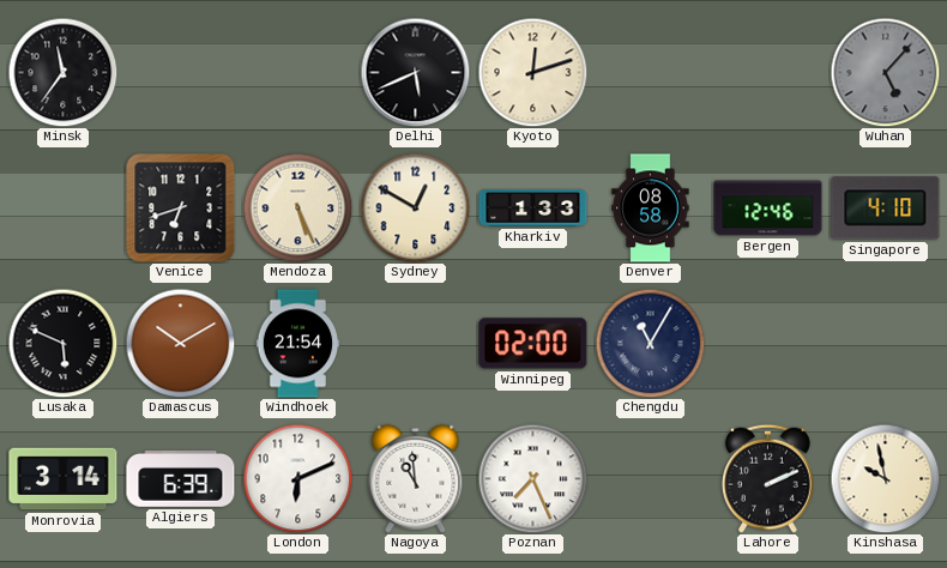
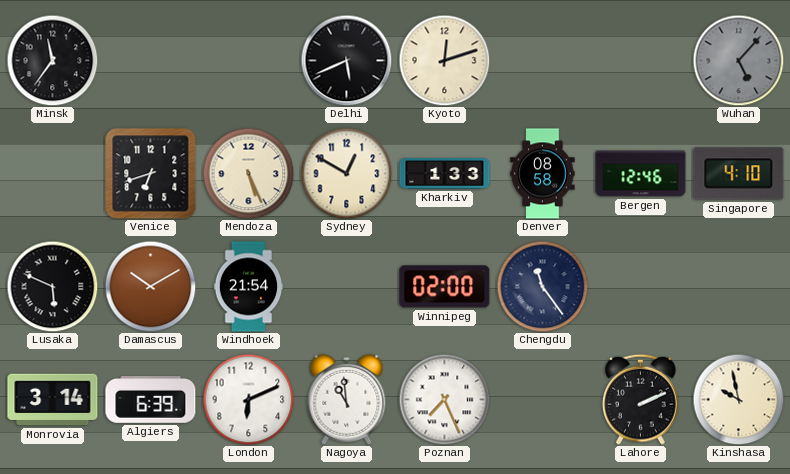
Chengdu: 11:05 -> 11:24
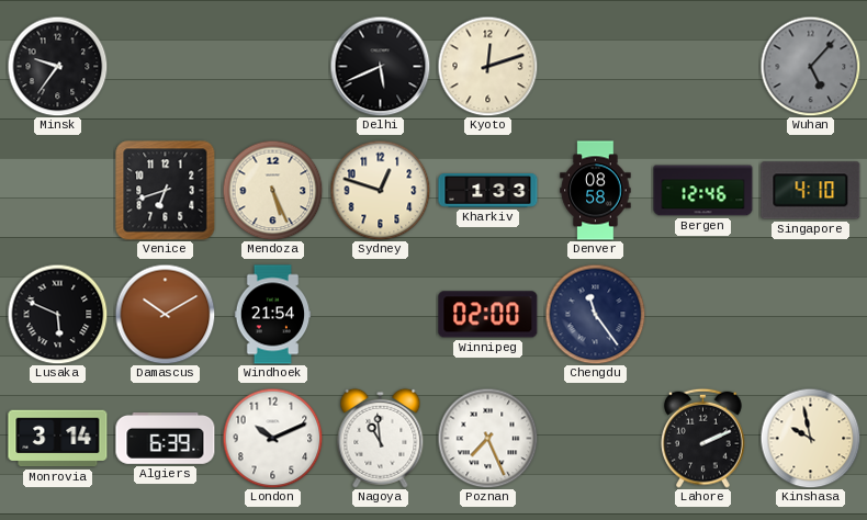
Minsk: 11:36 -> 9:36
Sydney: 12:50 -> 12:48
London: 6:11 -> 10:11
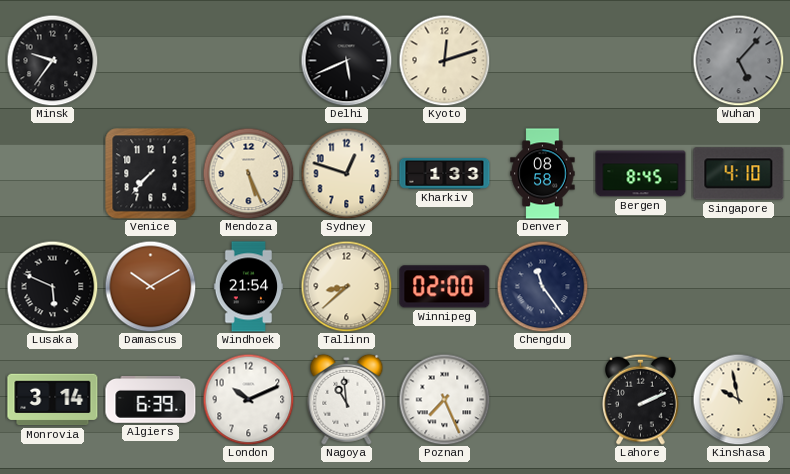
Venice: 6:42 -> 7:37
Bergen: 12:46 -> 8:45
Tallinn: none -> 8:38
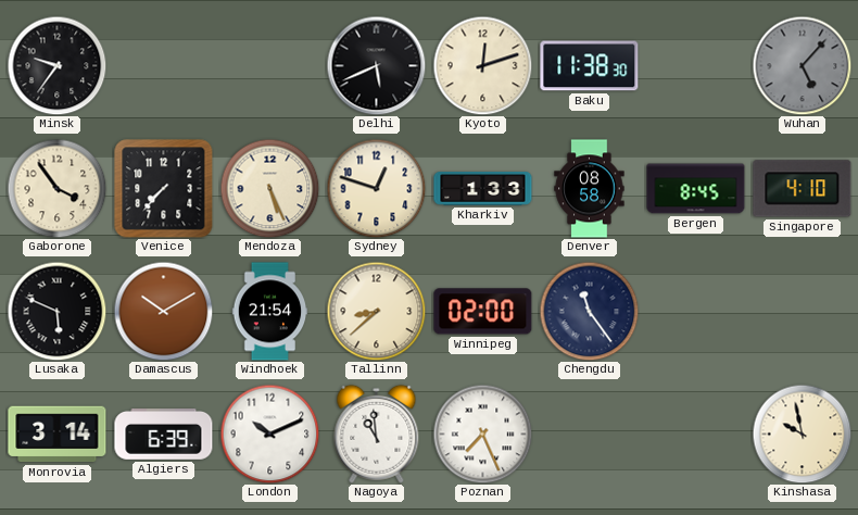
Baku: none -> 11:38
Gaborone: none -> 3:54
Lahore: 2:11 -> none
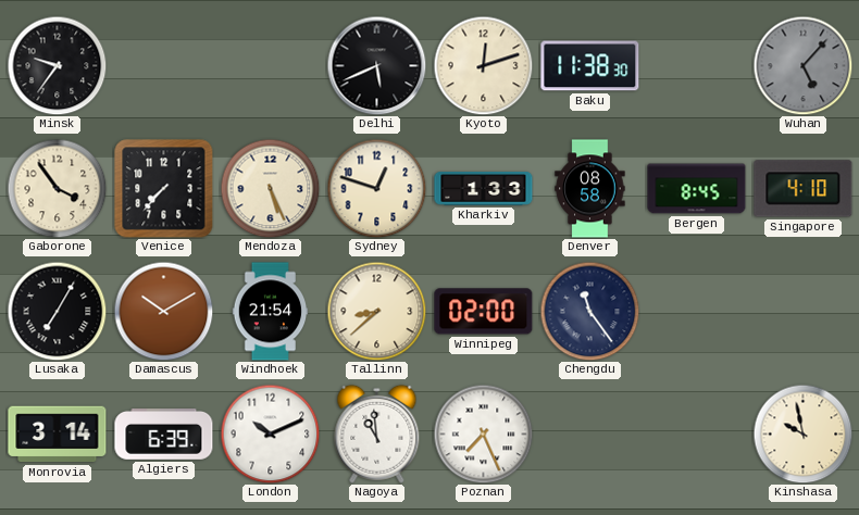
Lusaka: 5:49 -> 7:05
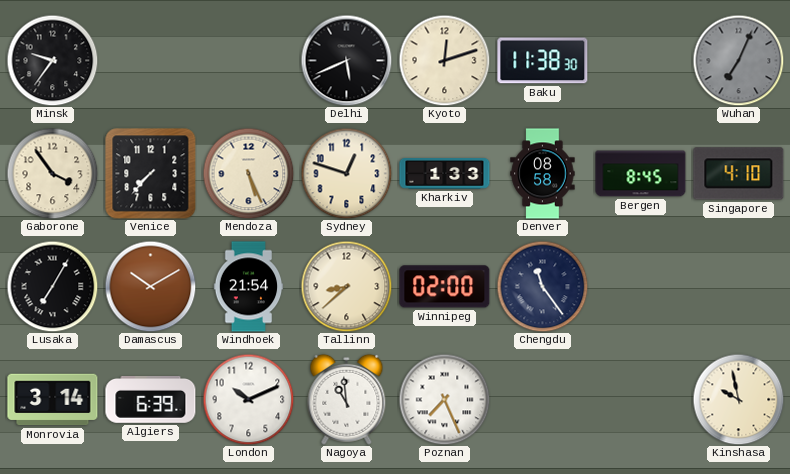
Wuhan: 5:07 -> 7:04
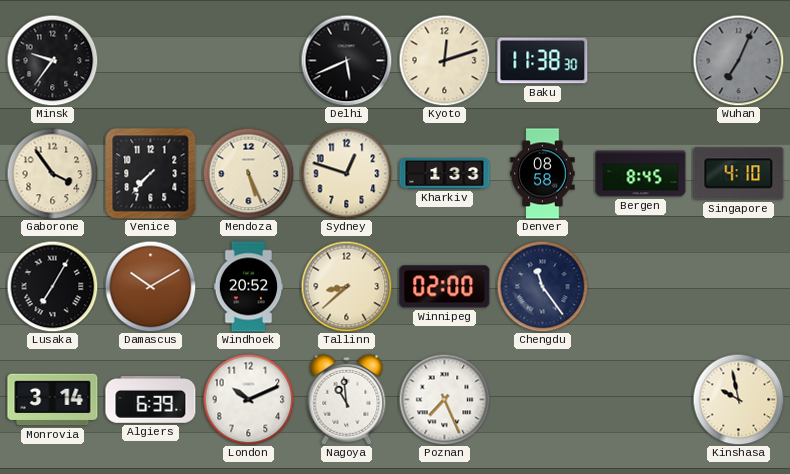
Windhoek: 21:54 -> 20:52
